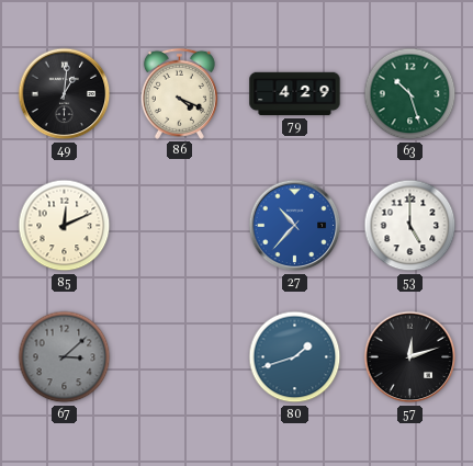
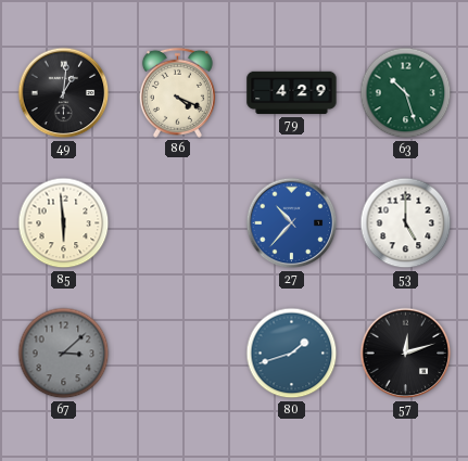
85: 12:11 -> 5:59
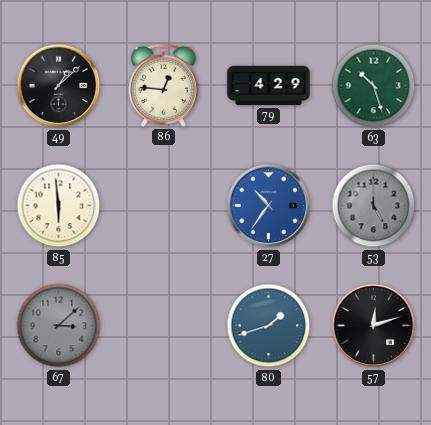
49: 1:01 -> 1:08
86: 4:19 -> 12:46
27: 10:37 -> 10:36
53 dial: white -> grey
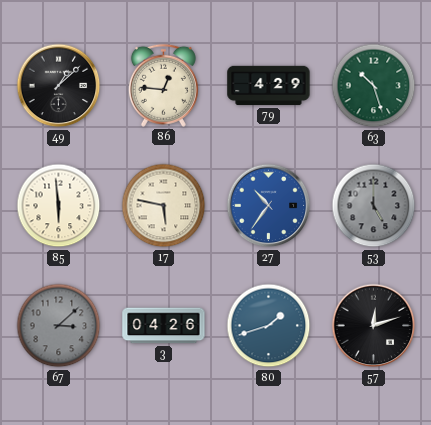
17: none -> 5:47
3: none -> 04:26
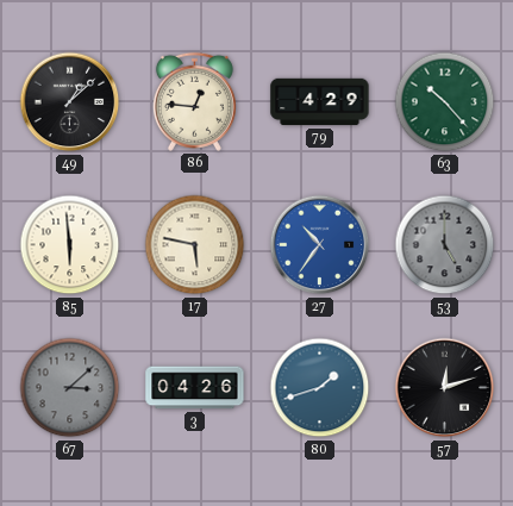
63: 10:27 -> 10:23
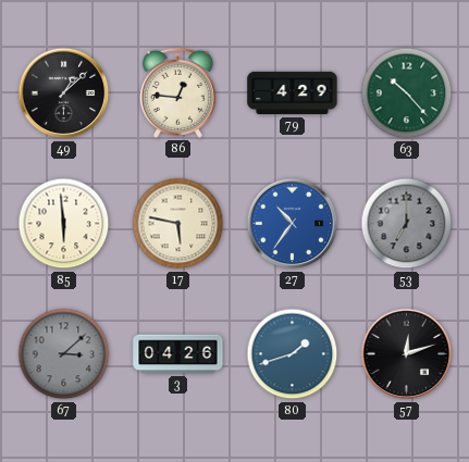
53: 5:00 -> 7:00
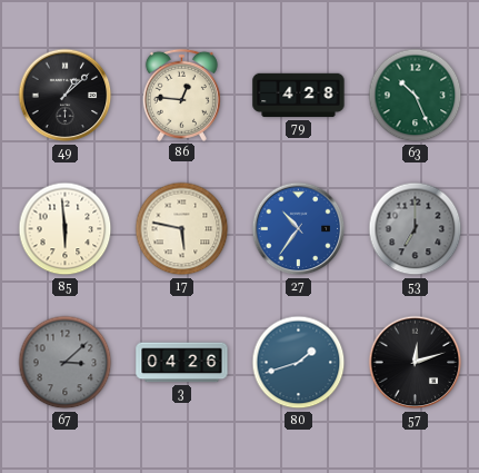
79: 4:29 -> 4:28
63: 10:23 -> 10:26
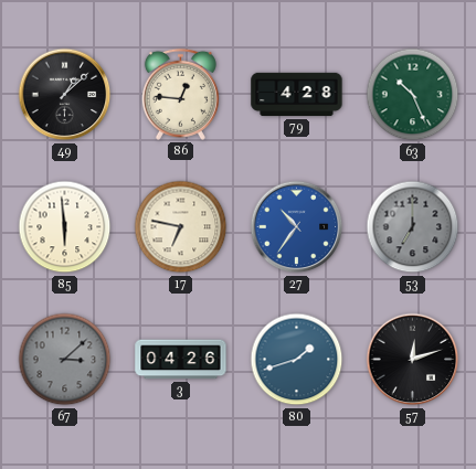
17: 5:47 -> 6:47
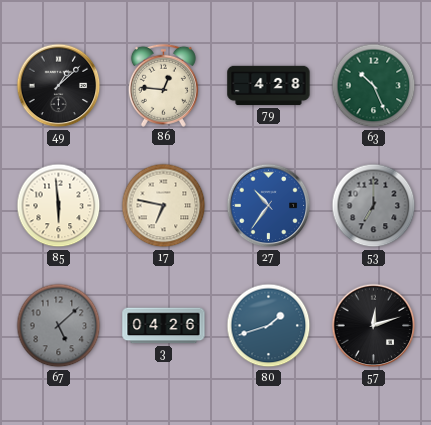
67: 3:08 -> 5:08
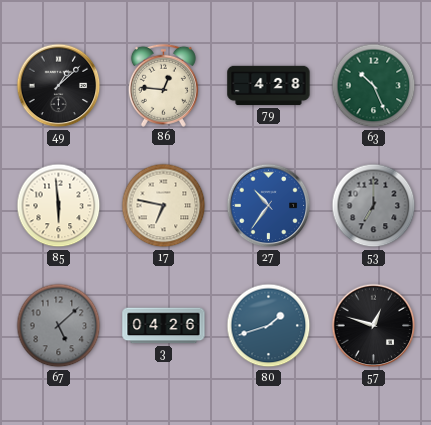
57: 12:12 -> 12:48
